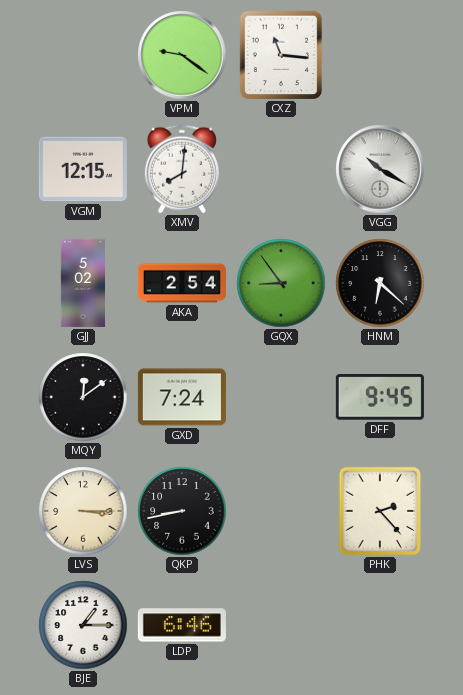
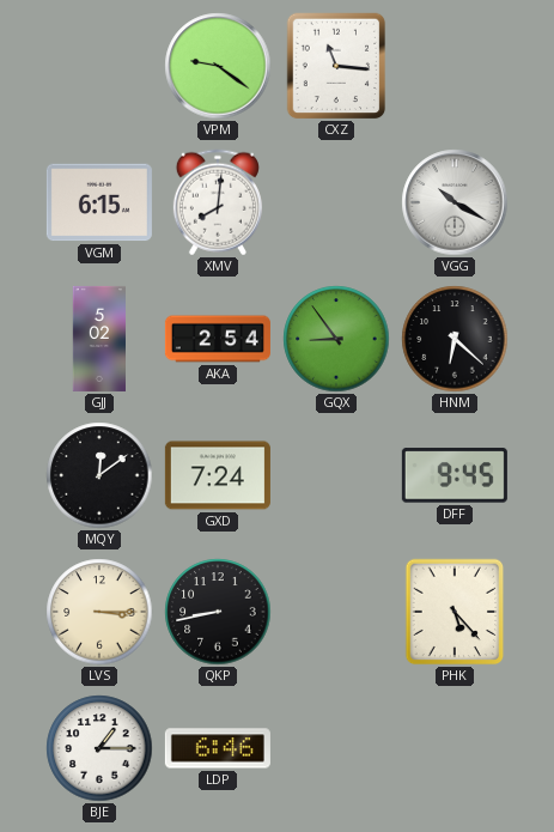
VGM: 12:15 -> 6:15
PHK: 2:23 -> 5:23
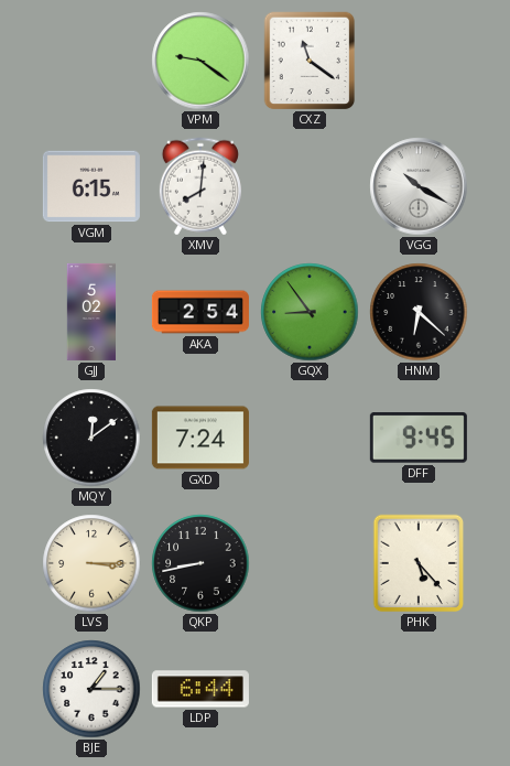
CXZ: 11:16 -> 11:21
LDP: 6:46 -> 6:44
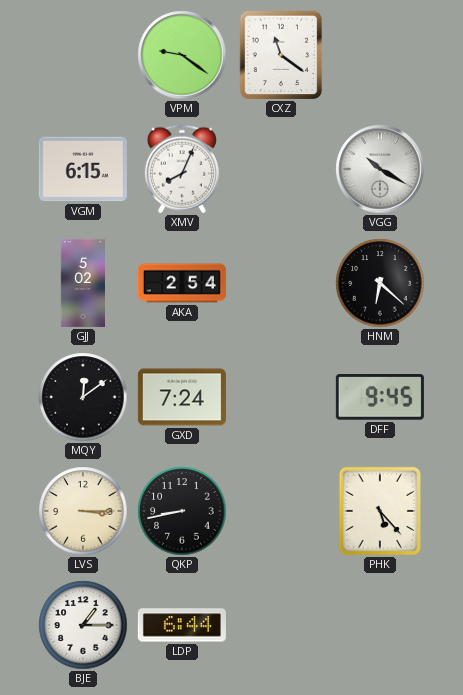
XMV: 8:01 -> 8:04
GQX: 8:54 -> none
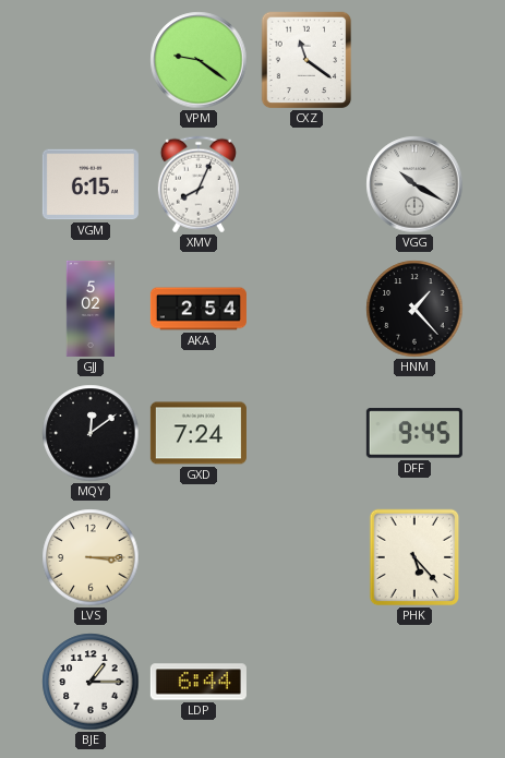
HNM: 6:22 -> 1:23
QKP: 8:43 -> none
